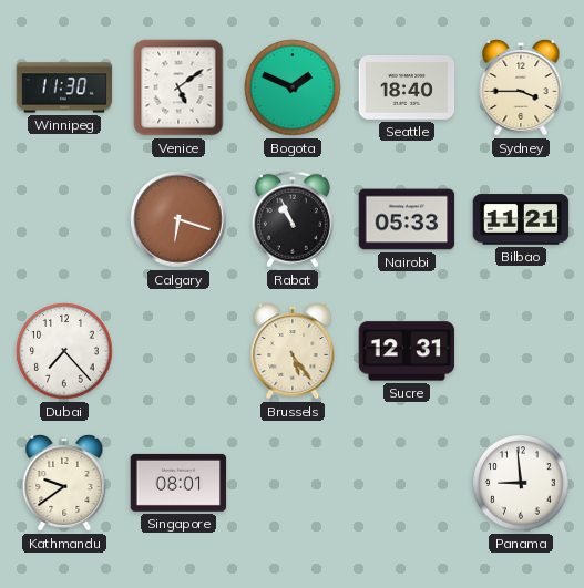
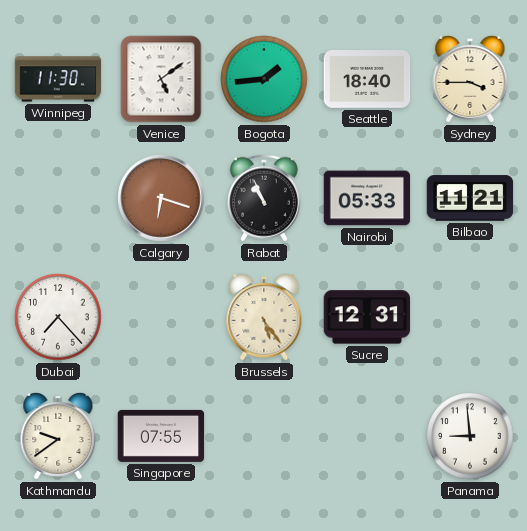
Bogota: 1:49 -> 1:44
Singapore: 08:01 -> 07:55
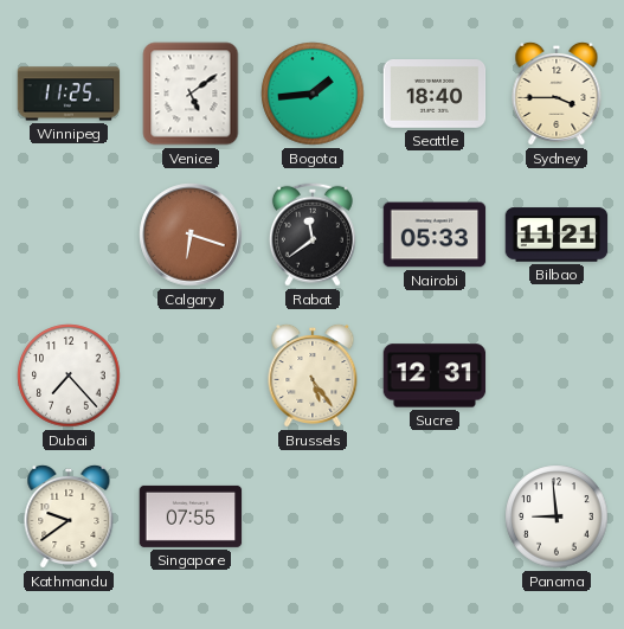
Winnipeg: 11:30 -> 11:25
Rabat: 10:56 -> 11:39
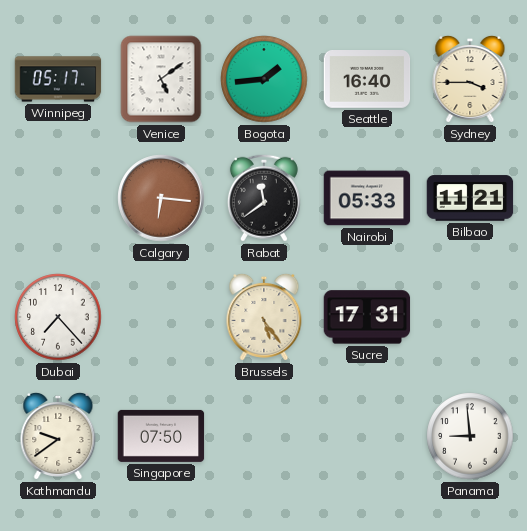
Winnipeg: 11:25 -> 05:17
Seattle: 18:40 -> 16:40
Calgary: 6:18 -> 6:16
Sucre: 12:31 -> 17:31
Singapore: 07:55 -> 07:50
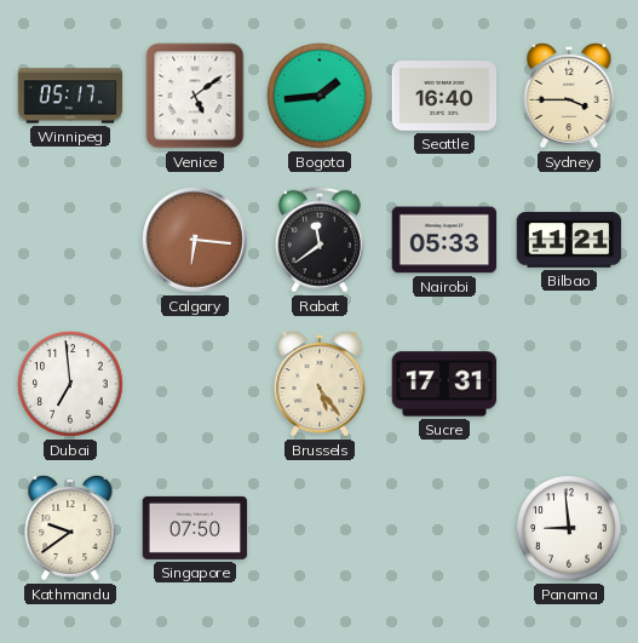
Dubai: 7:23 -> 6:59
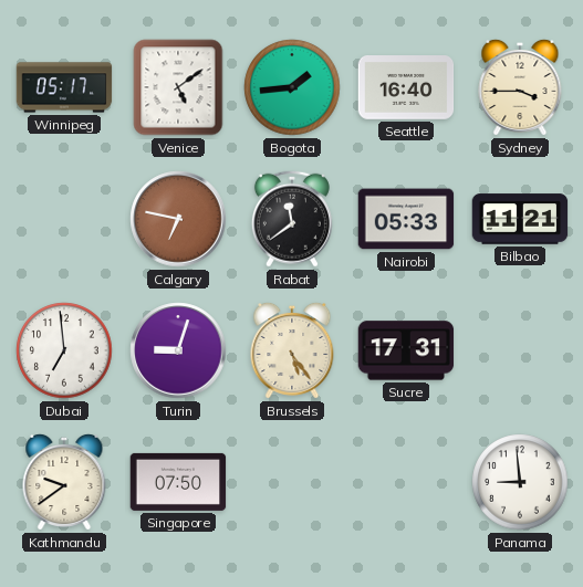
Calgary: 6:16 -> 6:47
Turin: none -> 9:03
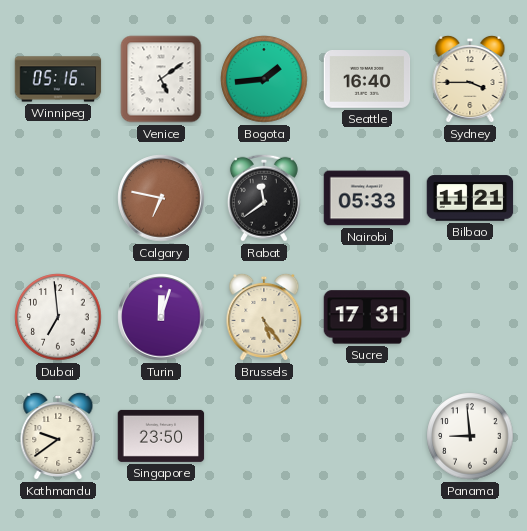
Winnipeg: 05:17 -> 05:16
Turin: 9:03 -> 12:03
Singapore: 07:50 -> 23:50
